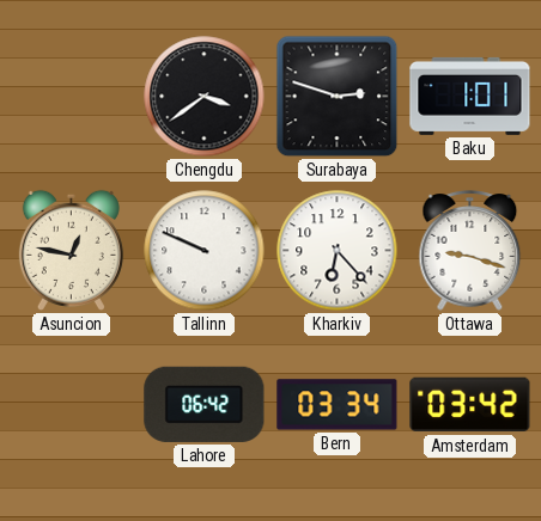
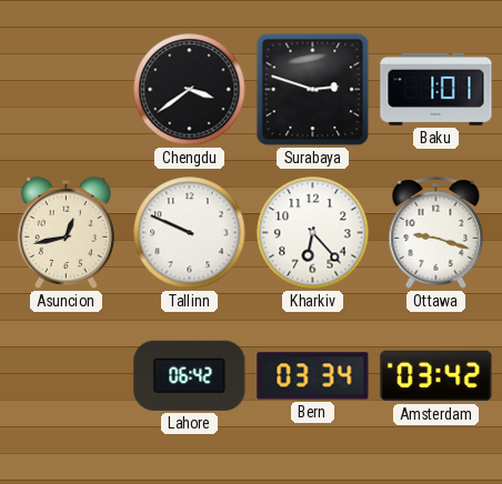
Asuncion: 12:47 -> 12:43
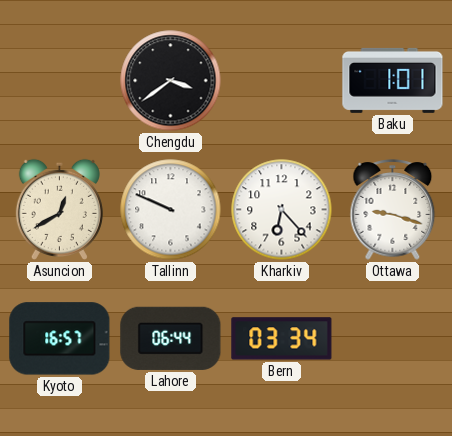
Surabaya: 2:48 -> none
Asuncion: 12:43 -> 12:40
Kyoto: none -> 16:57
Lahore: 06:42 -> 06:44
Amsterdam: 03:42 -> none
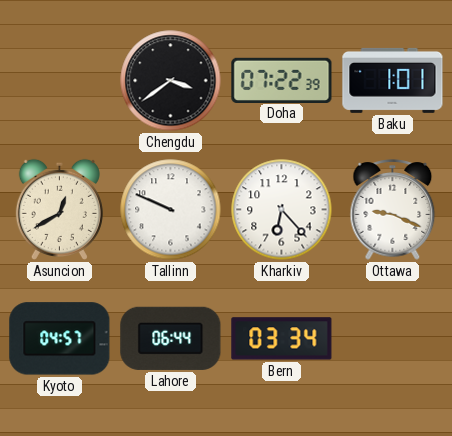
Doha: none -> 07:22
Ottawa: 9:18 -> 9:19
Kyoto: 16:57 -> 04:57
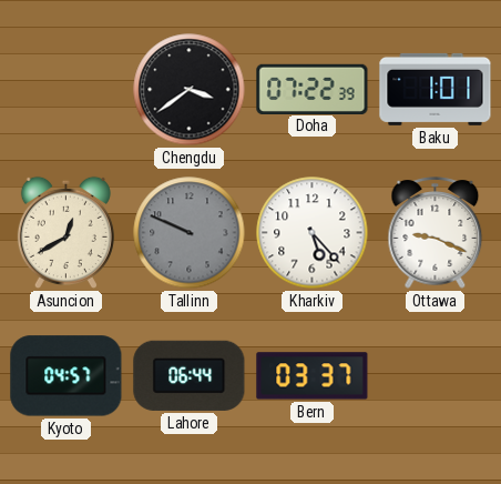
Tallinn dial: white -> grey
Kharkiv: 6:23 -> 5:23
Bern: 03:34 -> 03:37
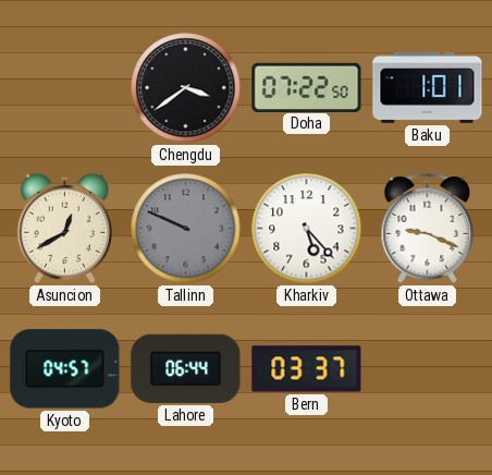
Doha: 07:22:39 -> 07:22:50
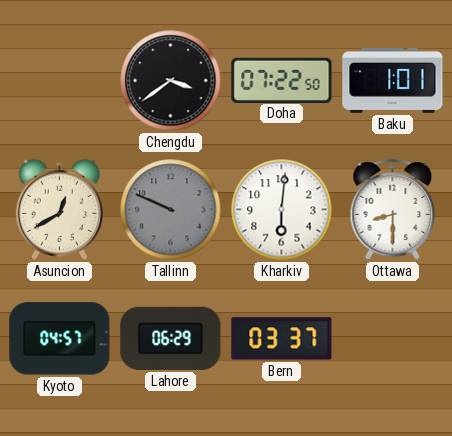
Kharkiv: 5:23 -> 6:01
Ottawa: 9:19 -> 8:30
Lahore: 06:44 -> 06:29
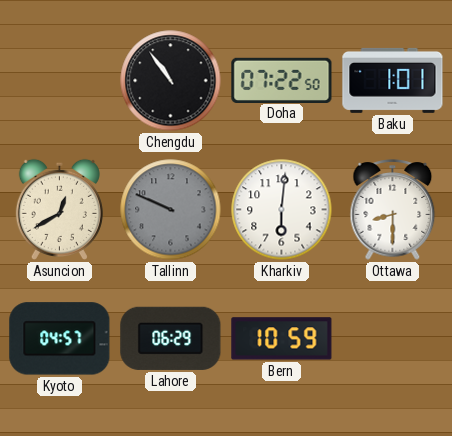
Chengdu: 3:39 -> 10:54
Bern: 03:37 -> 10:59
